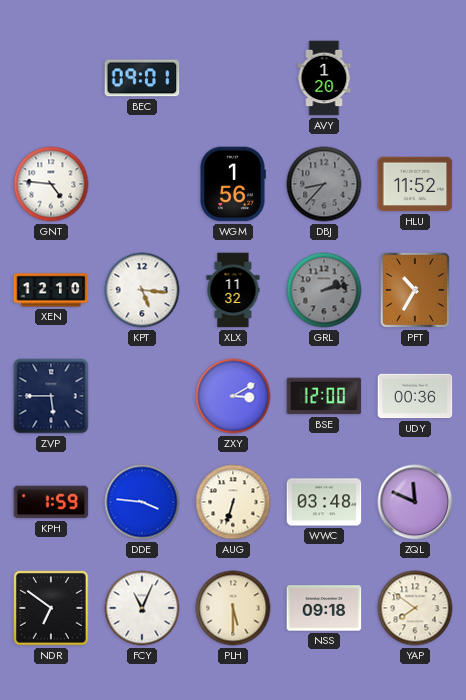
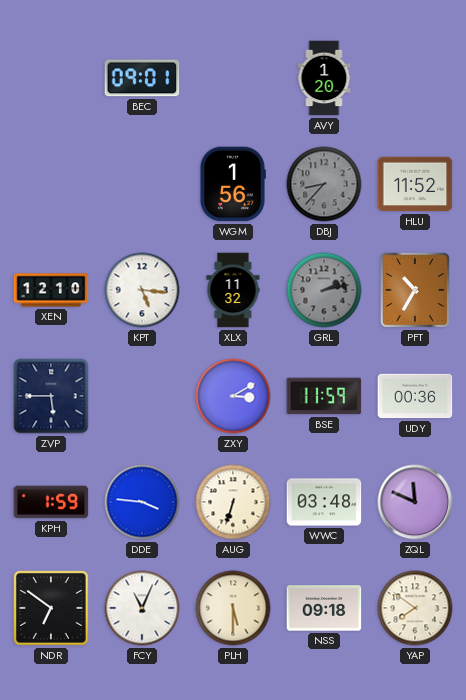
GNT: 4:46 -> none
BSE: 12:00 -> 11:59
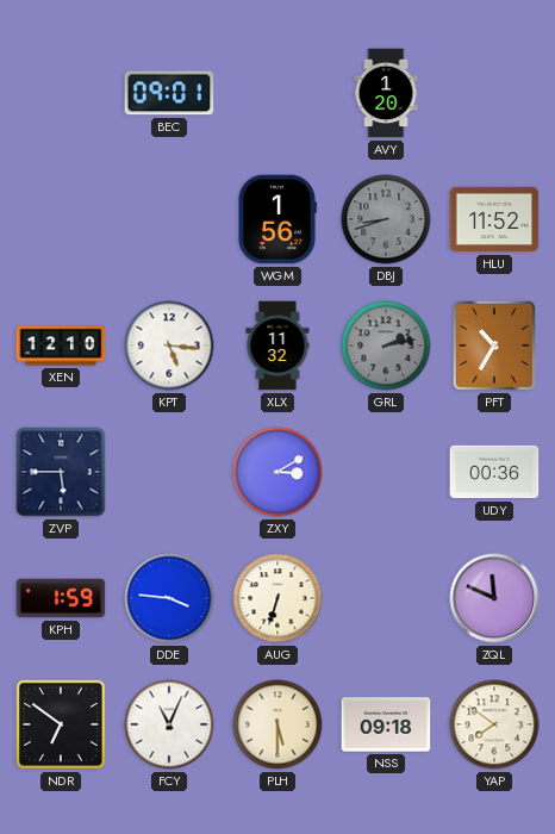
DBJ: 8:37 -> 8:42
BSE: 11:59 -> none
WWC: 03:48 -> none
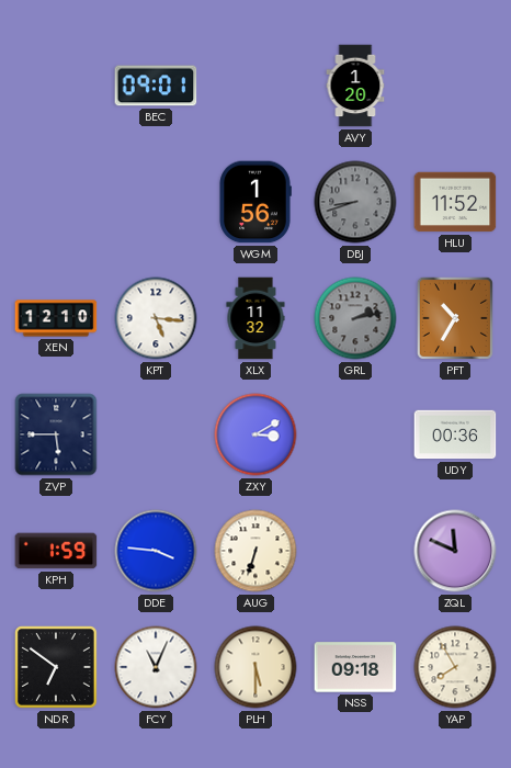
YAP: 7:51 -> 7:55
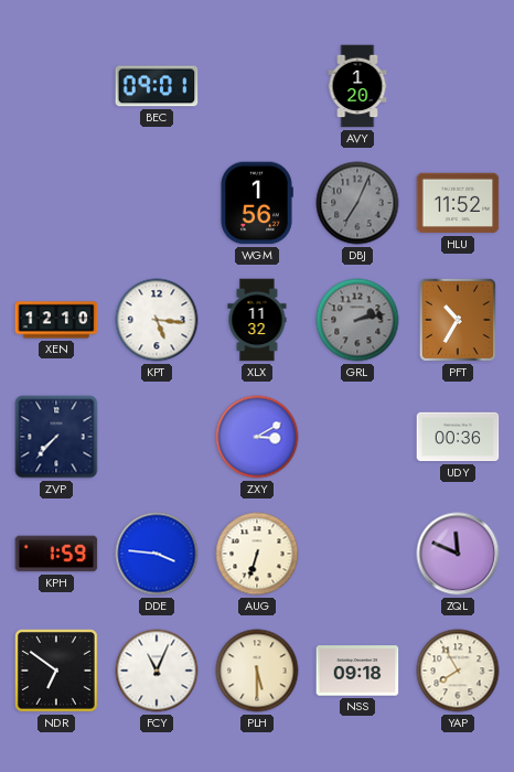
DBJ: 8:42 -> 7:04
ZVP: 5:45 -> 7:37
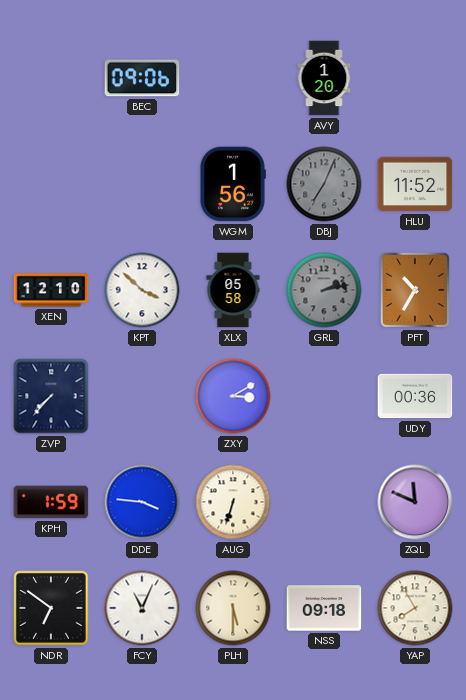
BEC: 09:01 -> 09:06
KPT: 5:16 -> 3:52
XLX: 11:32 -> 05:58
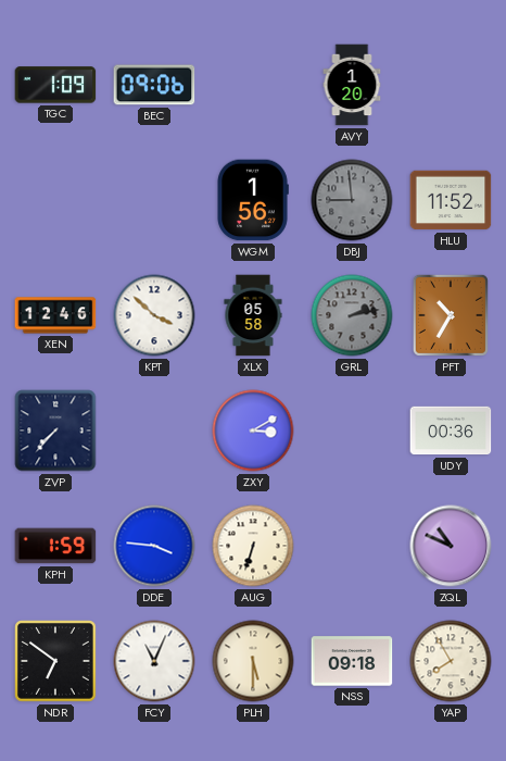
TGC: none -> 1:09
DBJ: 7:04 -> 8:59
XEN: 12:10 -> 12:46
ZQL: 11:49 -> 10:49
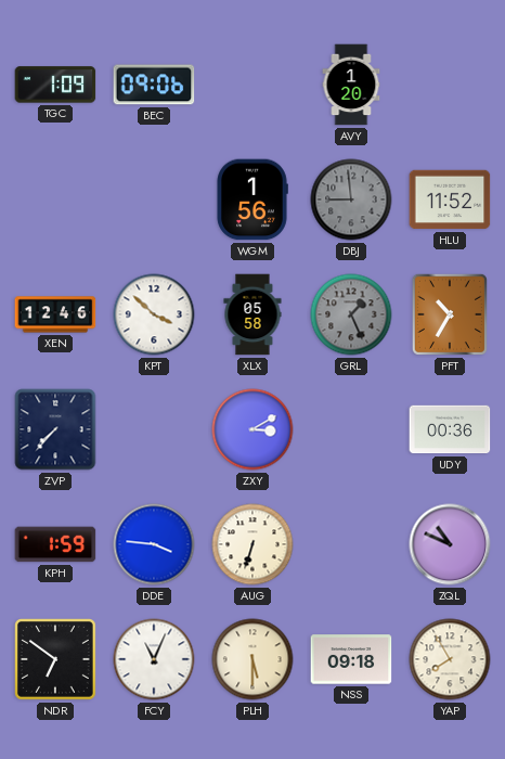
GRL: 2:13 -> 1:26
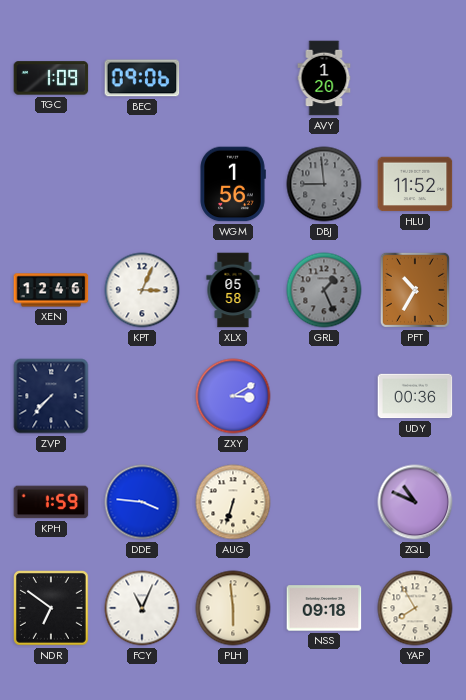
KPT: 3:52 -> 3:04
PLH: 5:30 -> 5:59
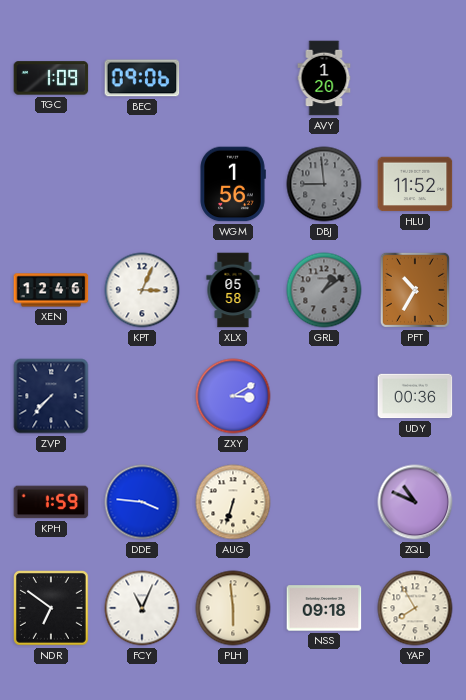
GRL: 1:26 -> 1:09
